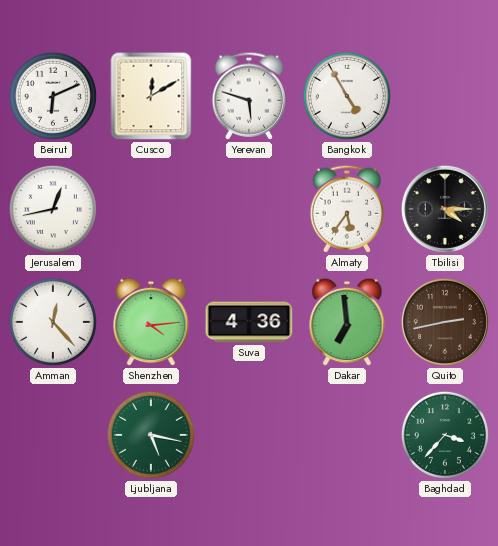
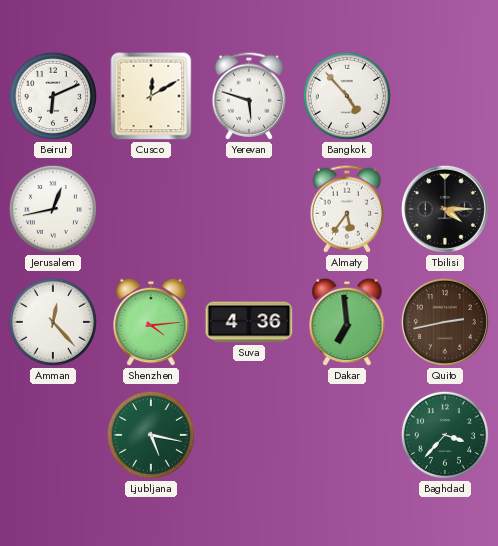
Bangkok: 4:55 -> 4:53
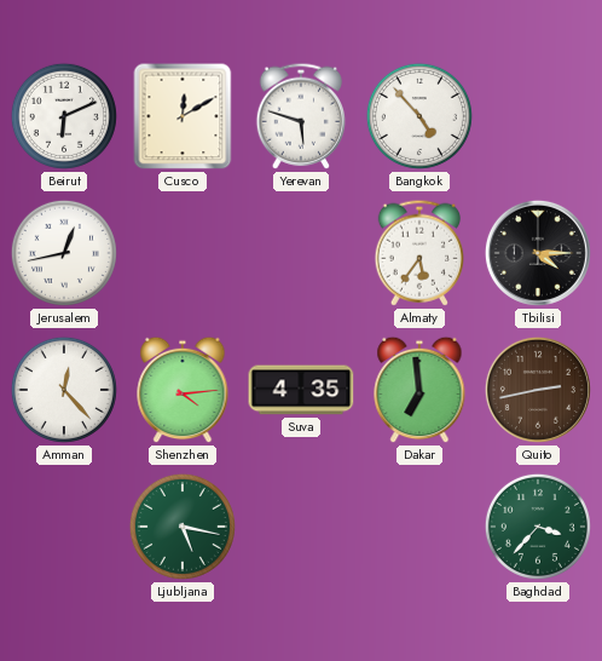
Suva: 4:36 -> 4:35
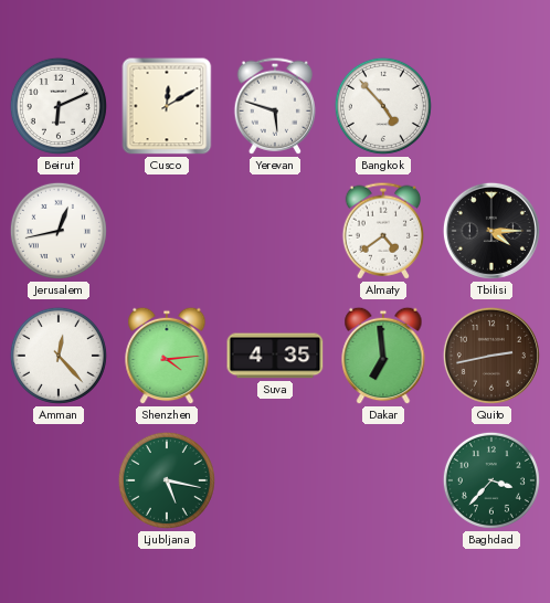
Almaty: 5:36 -> 4:39
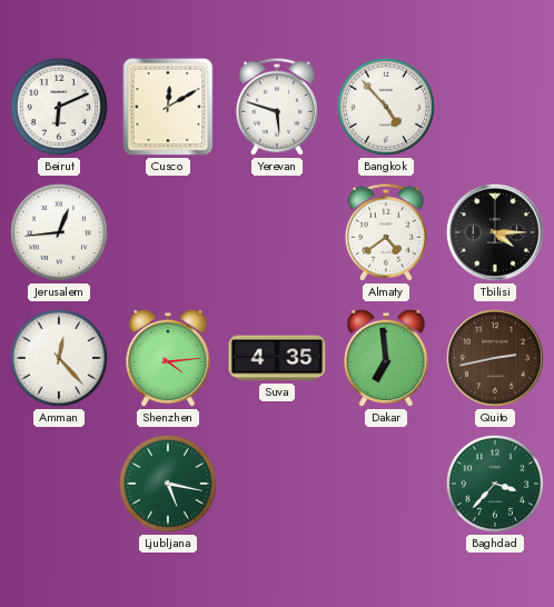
Jerusalem: 12:43 -> 12:44
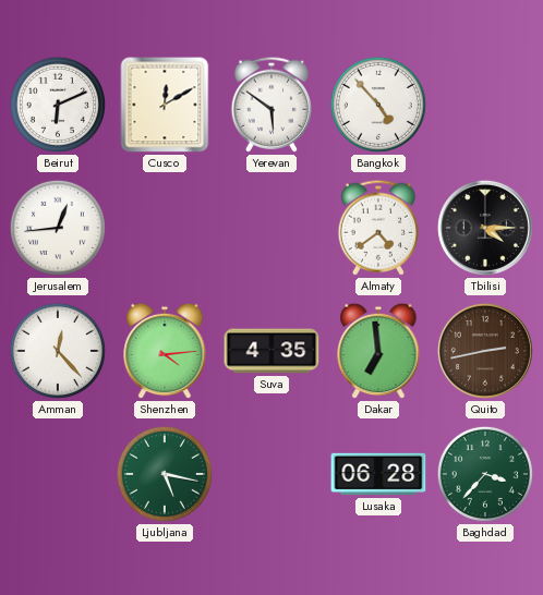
Yerevan: 5:48 -> 5:51
Lusaka: none -> 06:28
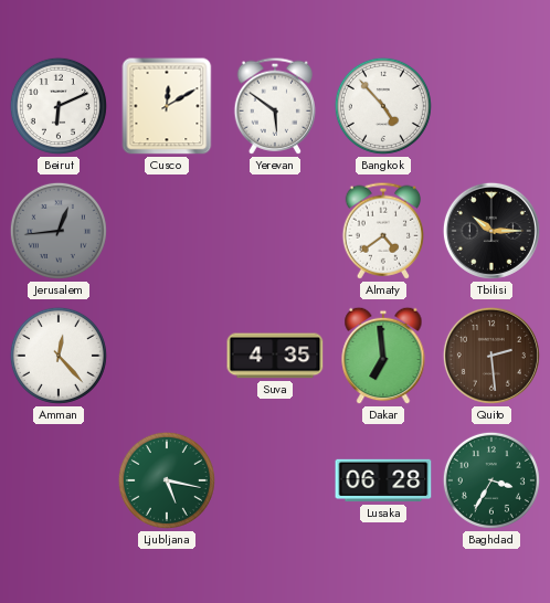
Jerusalem dial: white -> grey
Tbilisi: 4:15 -> 10:15
Shenzhen: 4:14 -> none
Quito: 2:43 -> 2:29
Baghdad: 3:37 -> 3:35
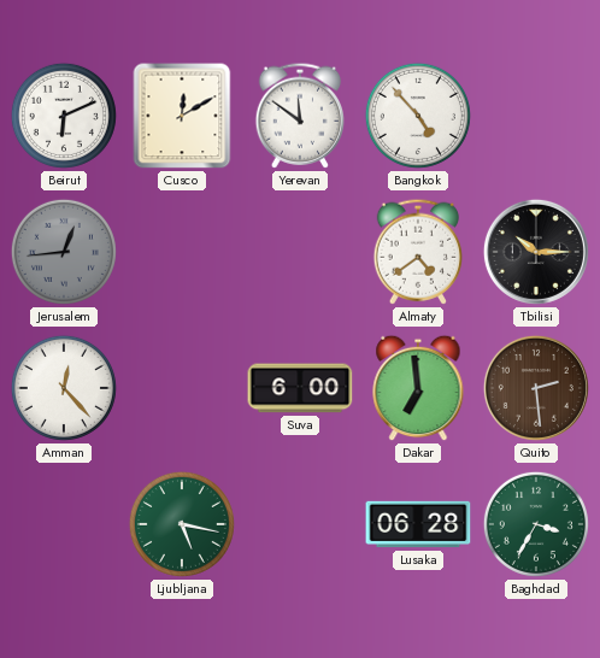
Yerevan: 5:51 -> 11:51
Suva: 4:35 -> 6:00
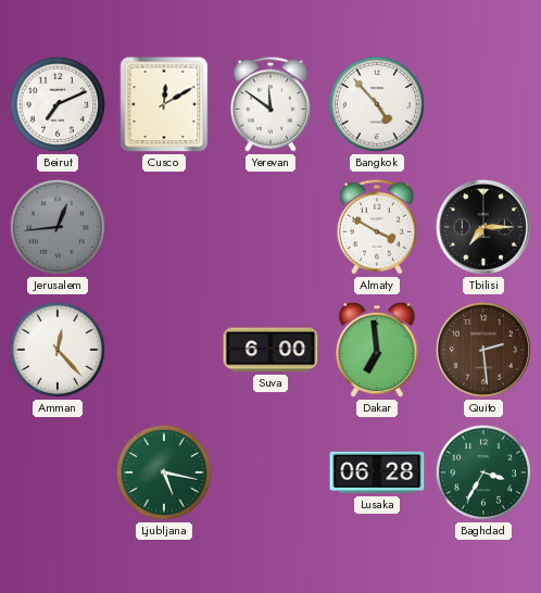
Beirut: 6:11 -> 7:11
Almaty: 4:39 -> 3:50
Tbilisi: 10:15 -> 7:15
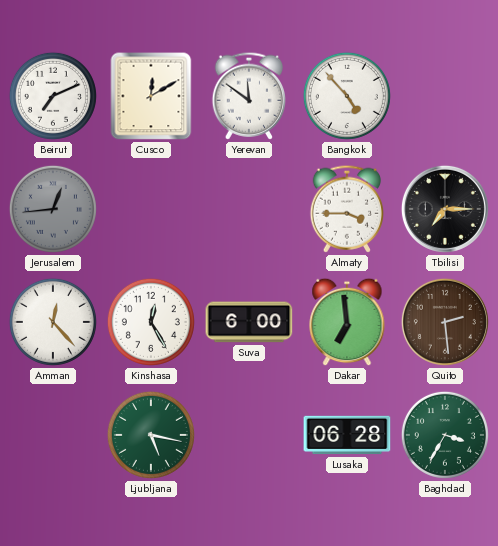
Almaty: 3:50 -> 3:45
Kinshasa: none -> 12:25
